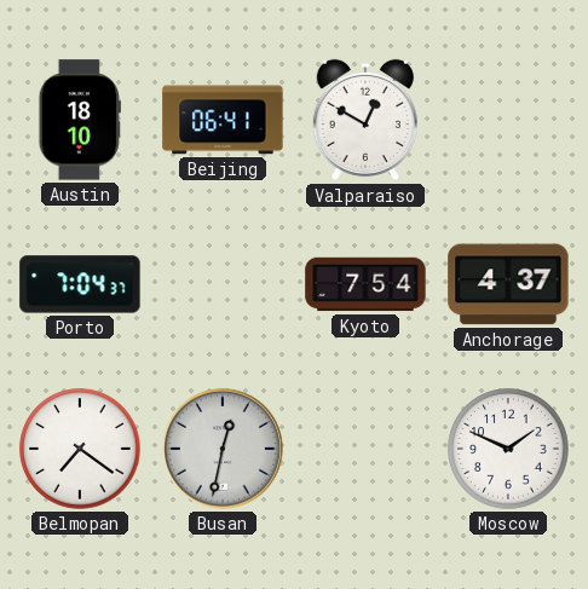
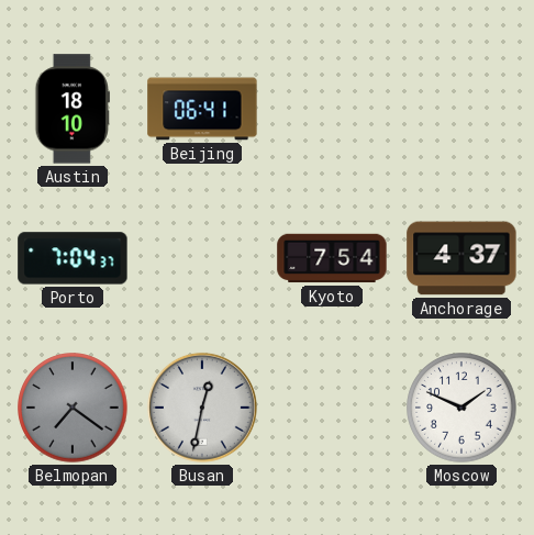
Valparaiso: 12:50 -> none
Belmopan dial: white -> grey
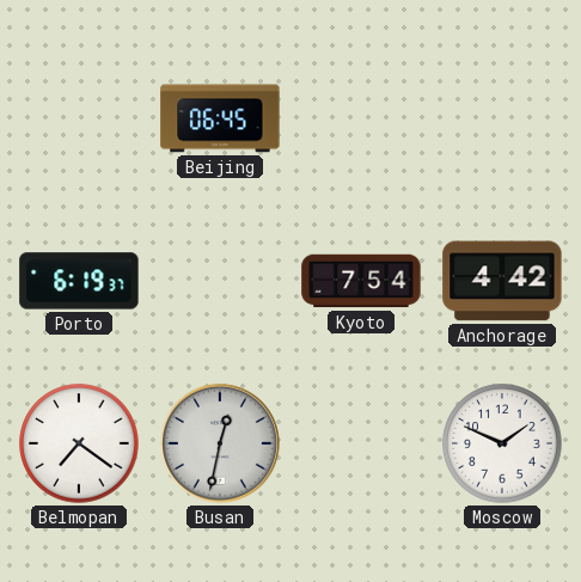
Austin: 18:10 -> none
Beijing: 06:41 -> 06:45
Porto: 7:04 -> 6:19
Anchorage: 4:37 -> 4:42
Belmopan dial: grey -> white
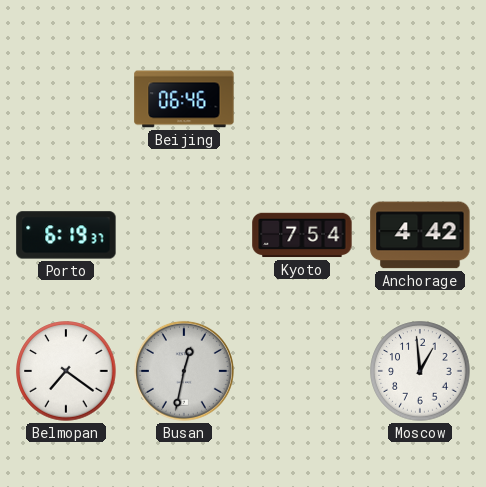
Beijing: 06:45 -> 06:46
Moscow: 1:49 -> 12:59
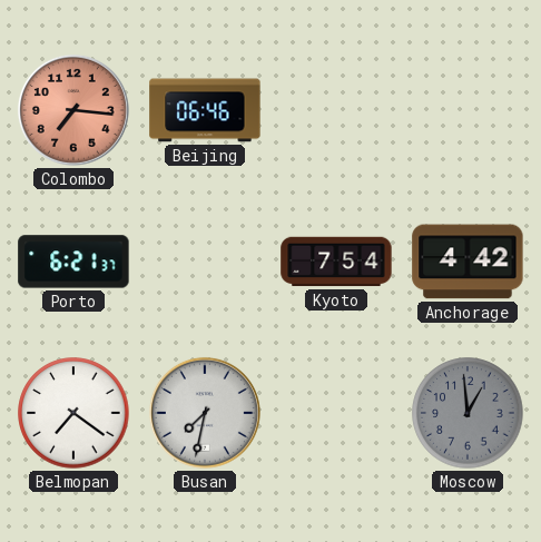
Colombo: none -> 7:16
Porto: 6:19 -> 6:21
Busan: 12:32 -> 7:32
Moscow dial: white -> grey
